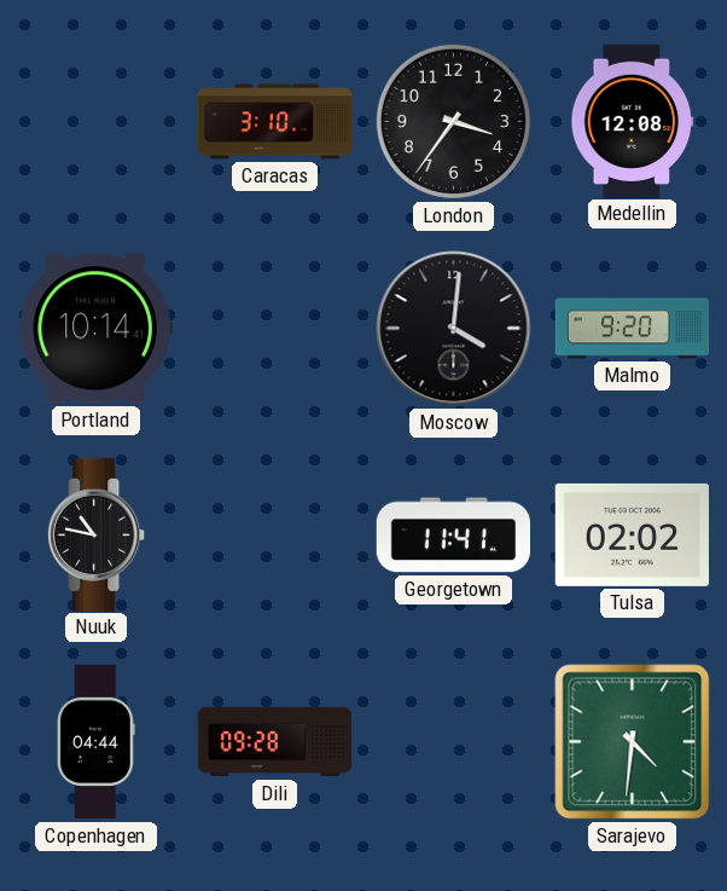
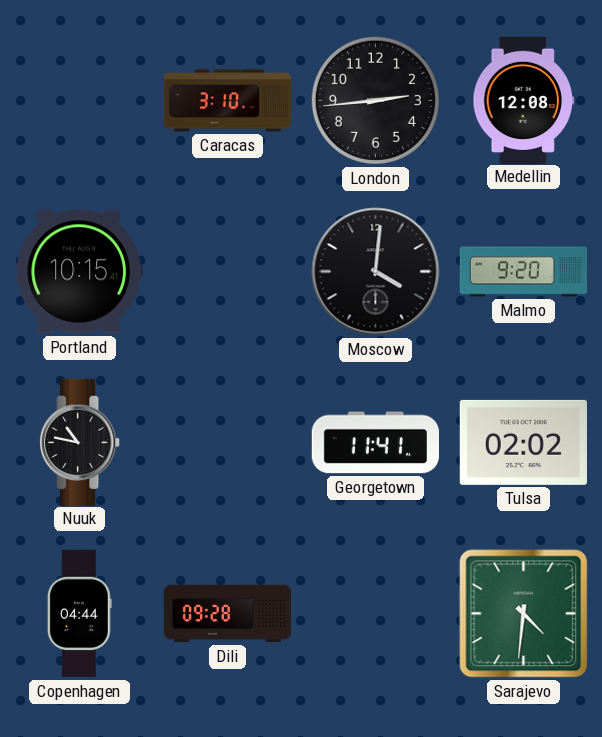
London: 3:36 -> 2:44
Portland: 10:14 -> 10:15
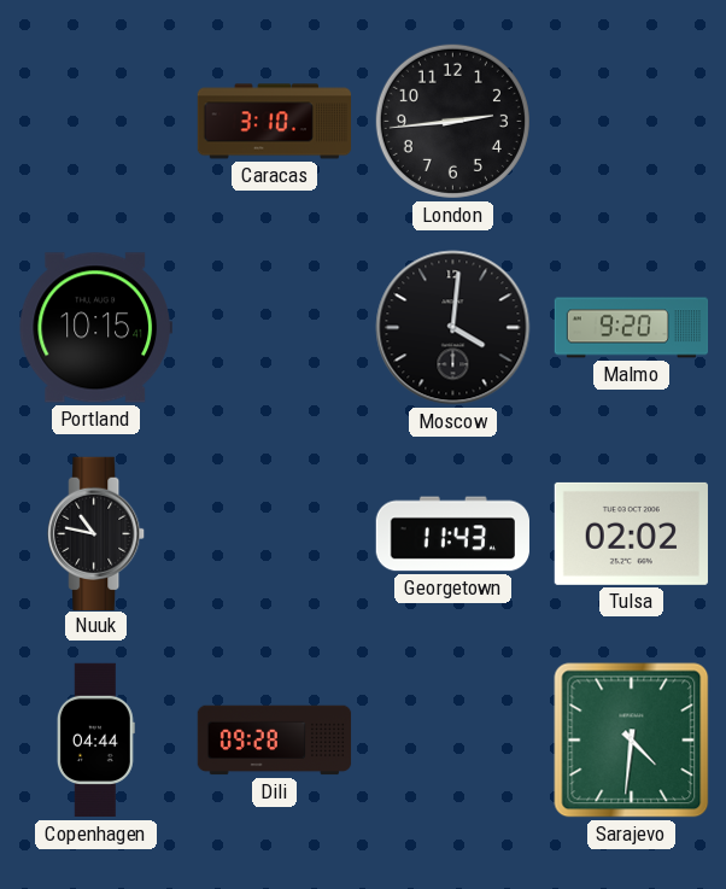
Medellin: 12:08 -> none
Georgetown: 11:41 -> 11:43
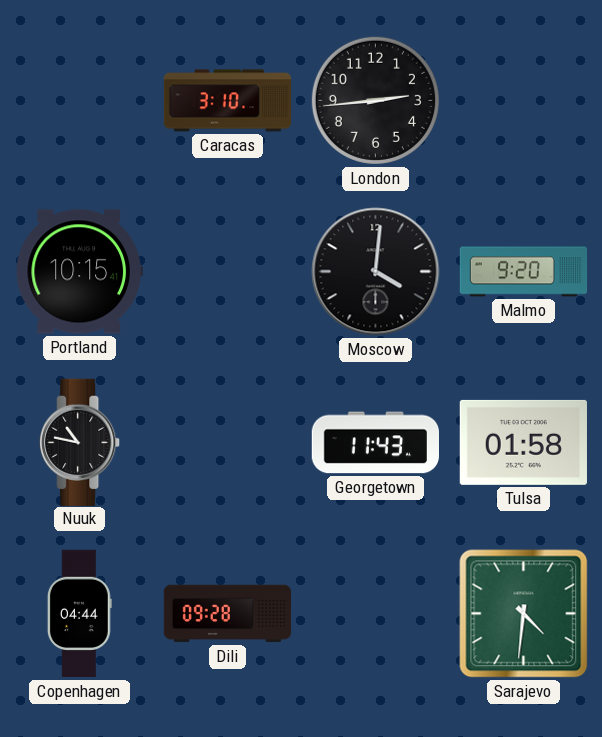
Tulsa: 02:02 -> 01:58
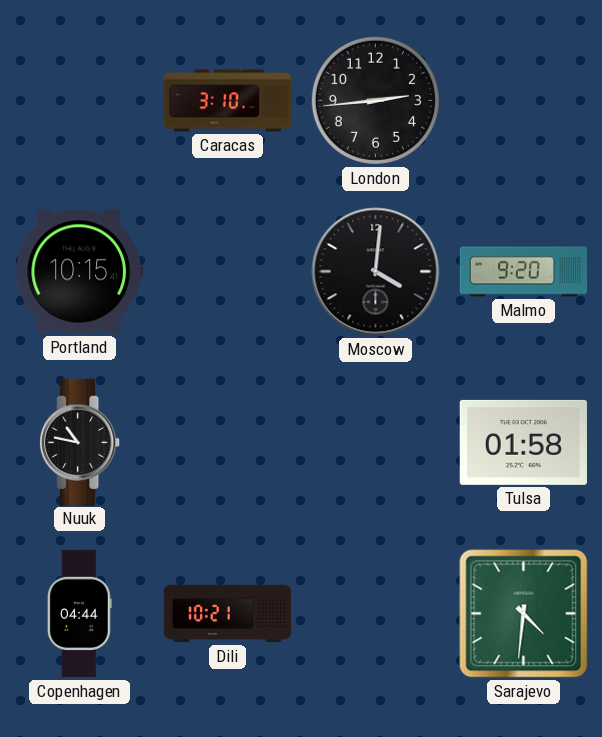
Georgetown: 11:43 -> none
Dili: 09:28 -> 10:21
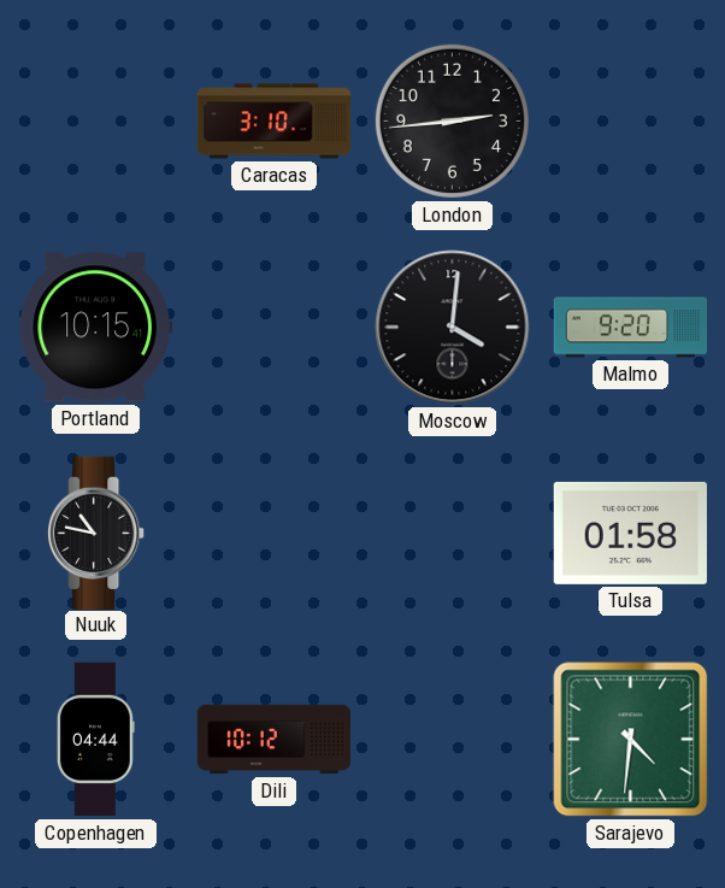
Dili: 10:21 -> 10:12
